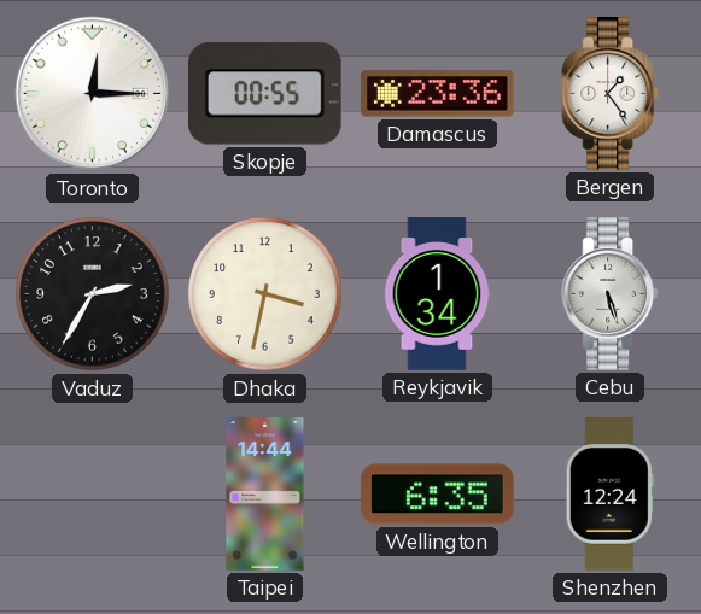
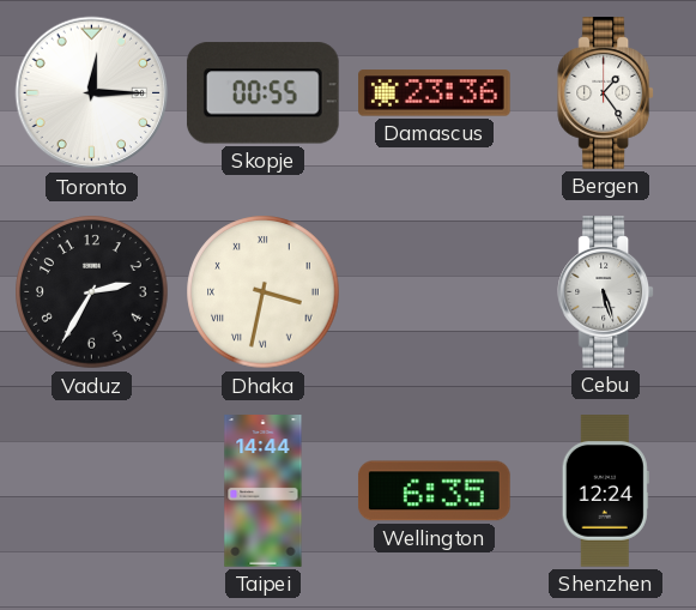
Dhaka numerals: Arabic -> Roman
Reykjavik: 1:34 -> none
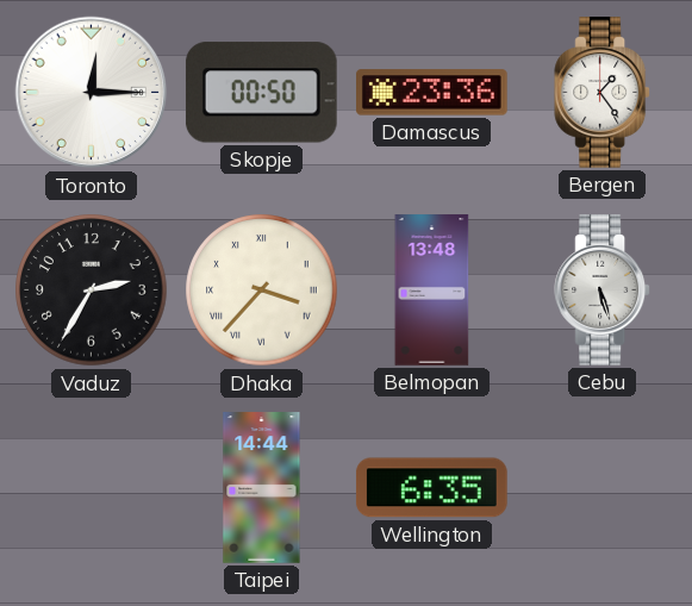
Skopje: 00:55 -> 00:50
Dhaka: 3:32 -> 3:37
Belmopan: none -> 13:48
Shenzhen: 12:24 -> none
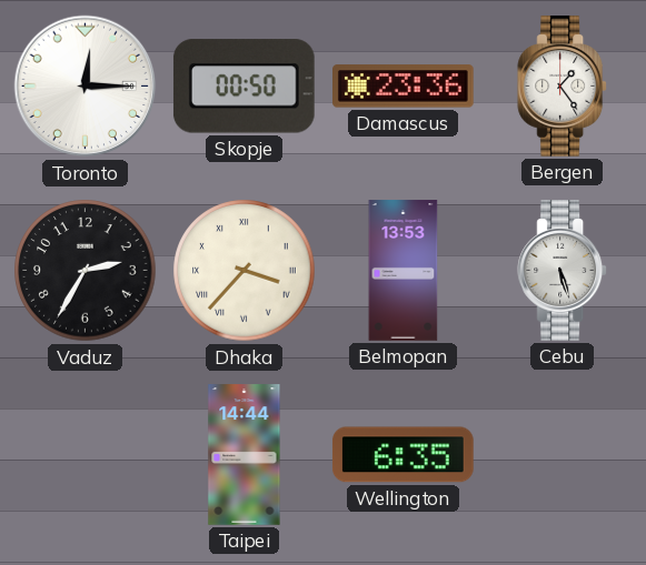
Belmopan: 13:48 -> 13:53
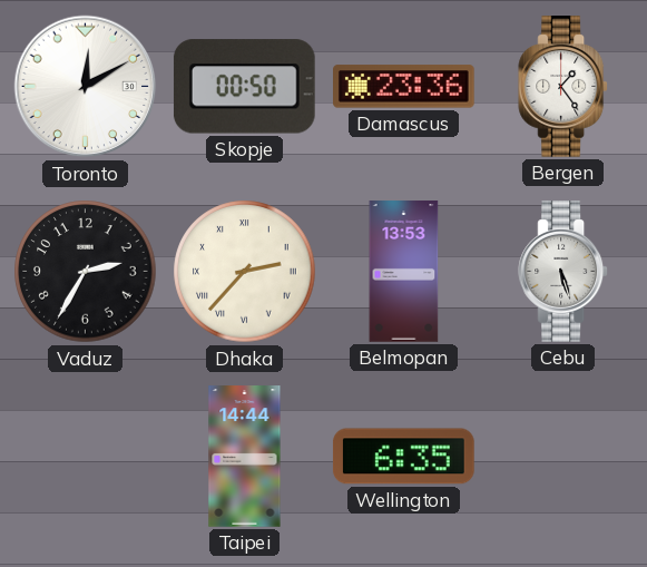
Toronto: 12:15 -> 12:10
Dhaka: 3:37 -> 2:37
